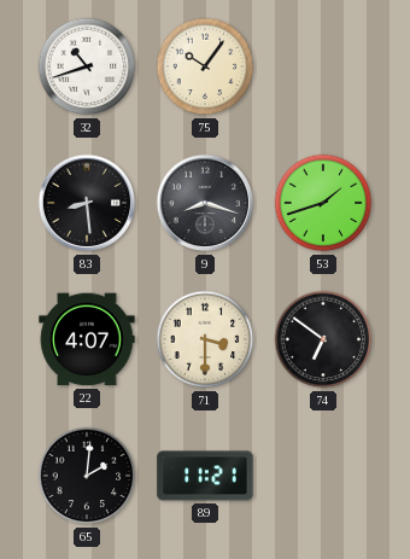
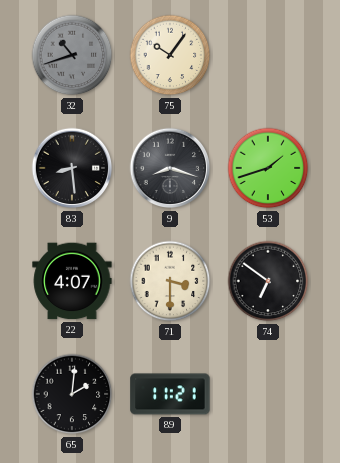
32 dial: white -> grey
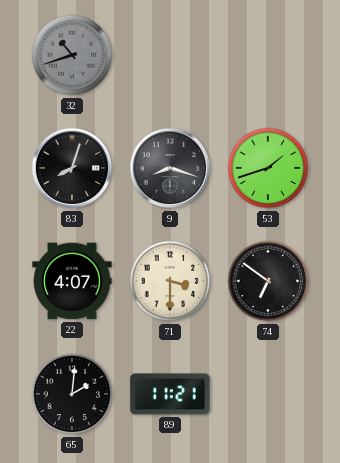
75: 10:06 -> none
83: 8:29 -> 8:03
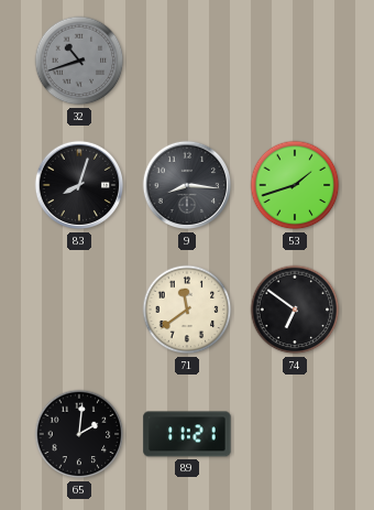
9: 8:18 -> 8:16
22: 4:07 -> none
71: 3:30 -> 11:39
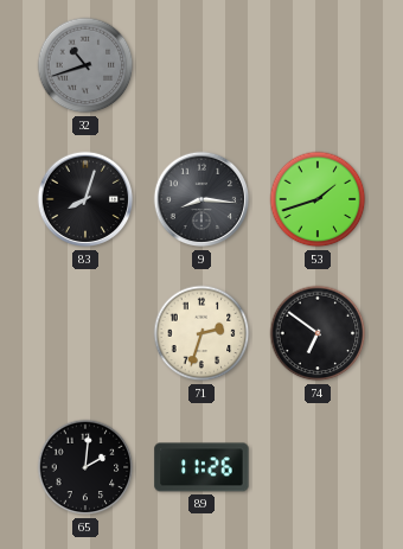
71: 11:39 -> 2:33
89: 11:21 -> 11:26
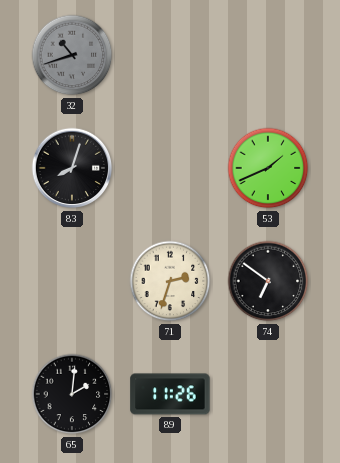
9: 8:16 -> none
53: 1:42 -> 1:41
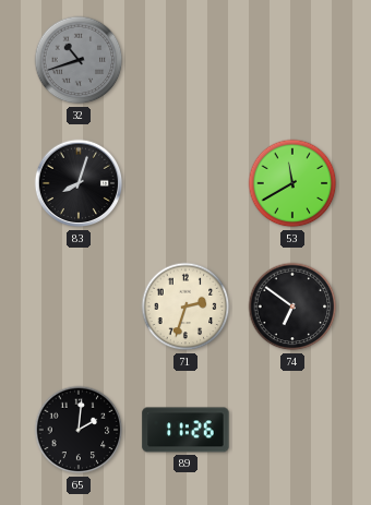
53: 1:41 -> 11:40
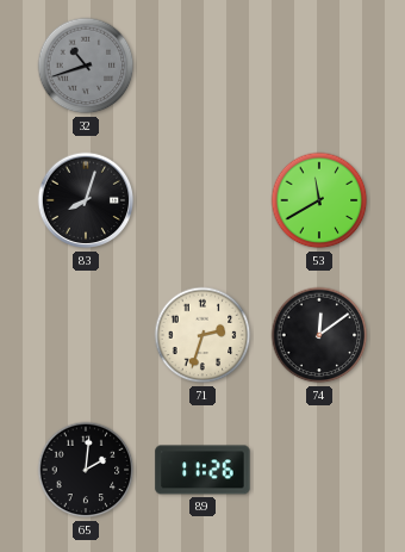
74: 6:51 -> 12:09
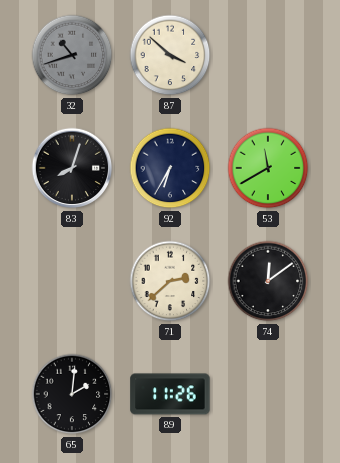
87: none -> 3:52
92: none -> 6:35
71: 2:33 -> 2:38
